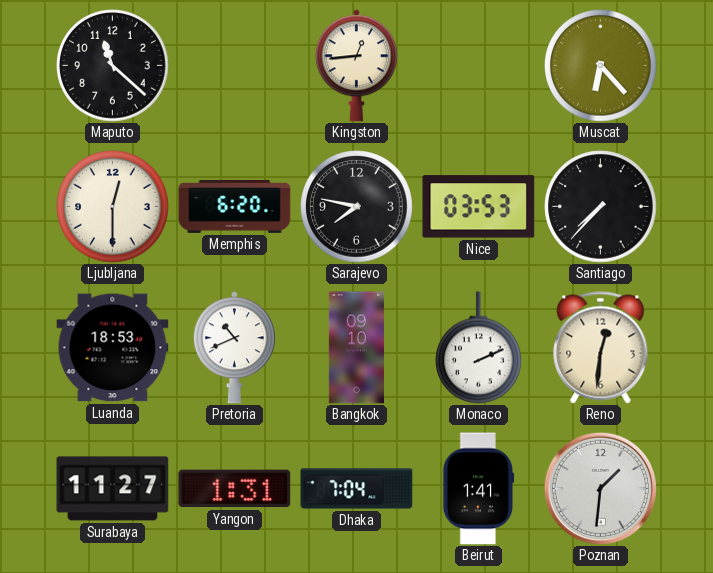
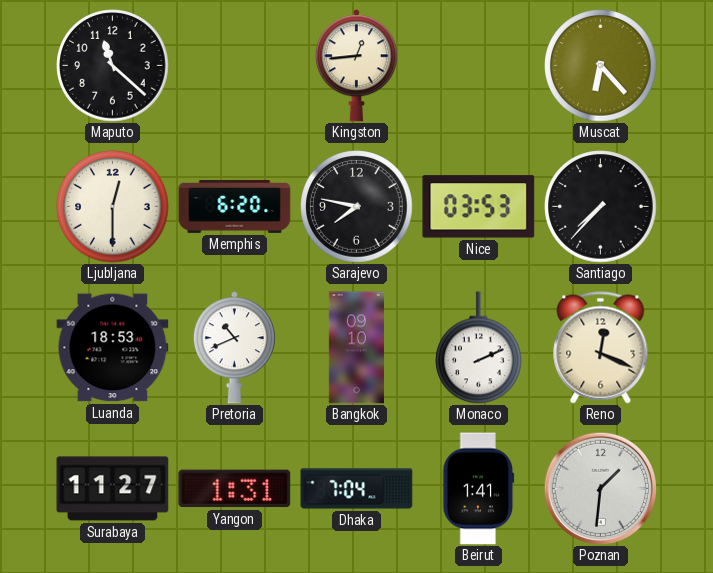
Reno: 12:31 -> 12:19
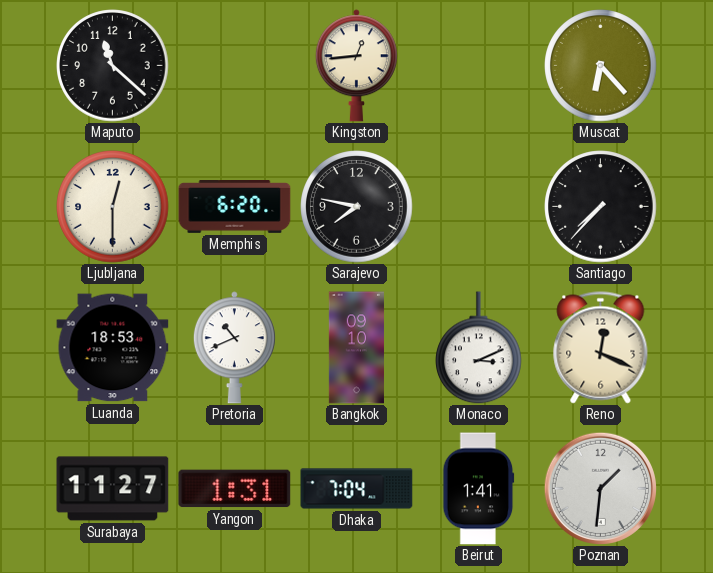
Nice: 03:53 -> none
Monaco: 2:11 -> 3:11
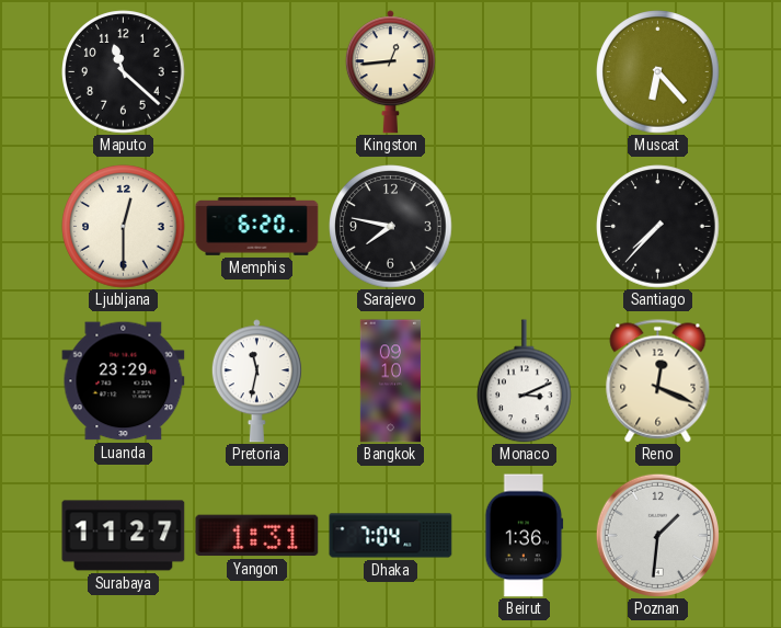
Luanda: 18:53 -> 23:29
Pretoria: 10:41 -> 11:32
Beirut: 1:41 -> 1:36
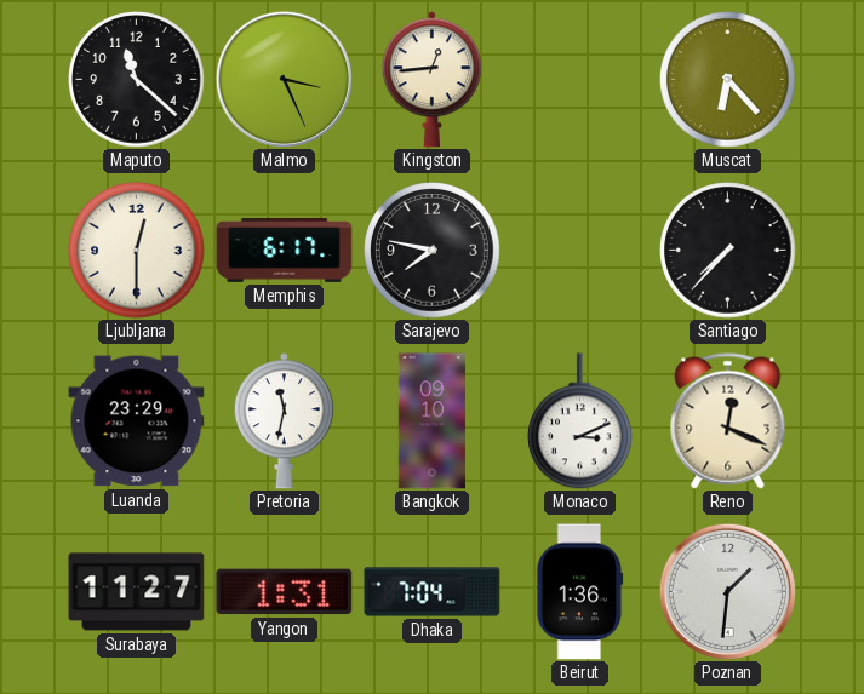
Malmo: none -> 3:26
Memphis: 6:20 -> 6:17
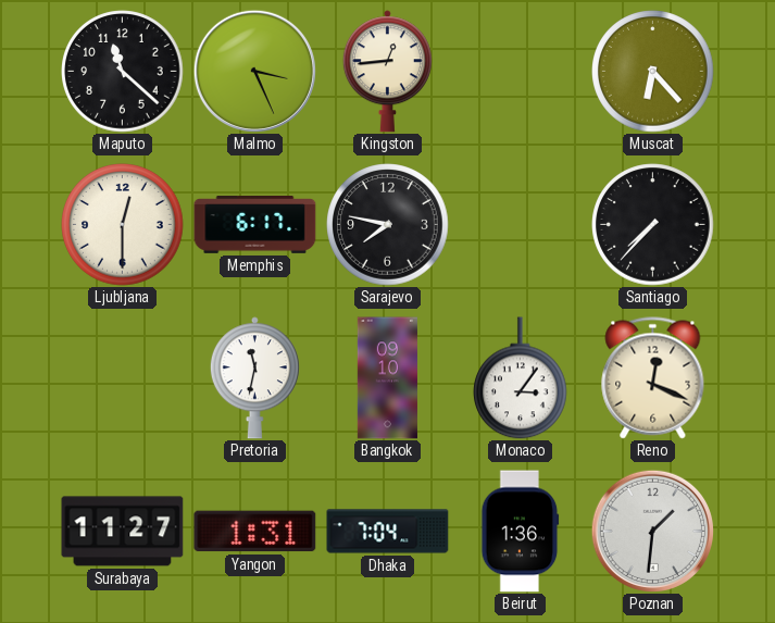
Luanda: 23:29 -> none
Monaco: 3:11 -> 3:06
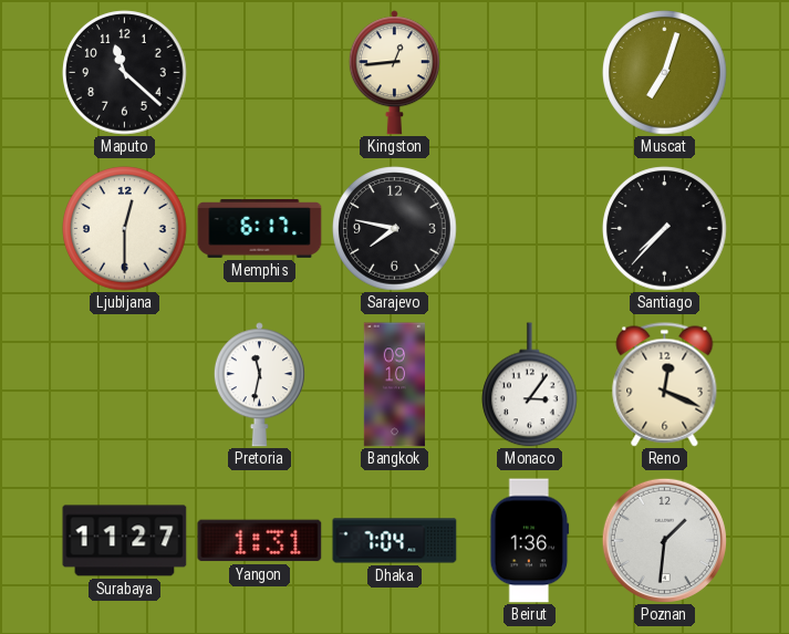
Malmo: 3:26 -> none
Muscat: 6:23 -> 7:03
